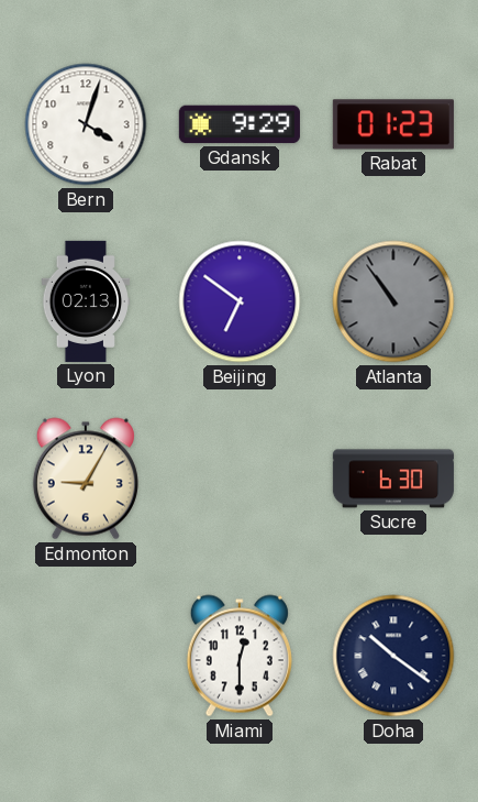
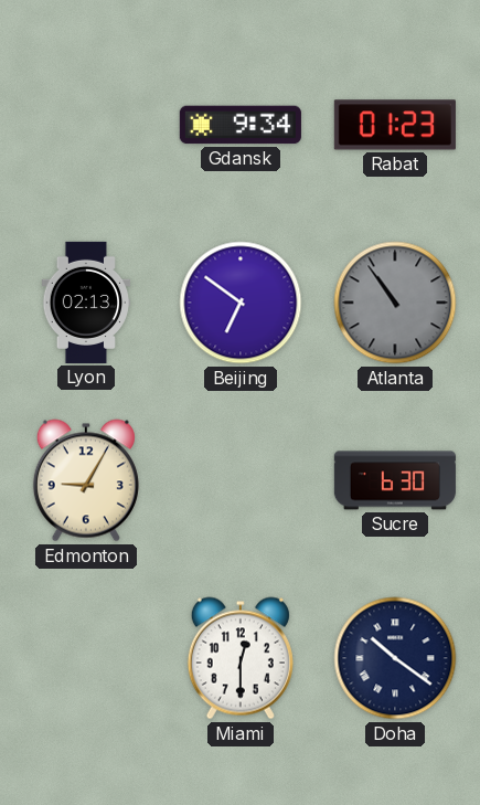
Bern: 4:03 -> none
Gdansk: 9:29 -> 9:34
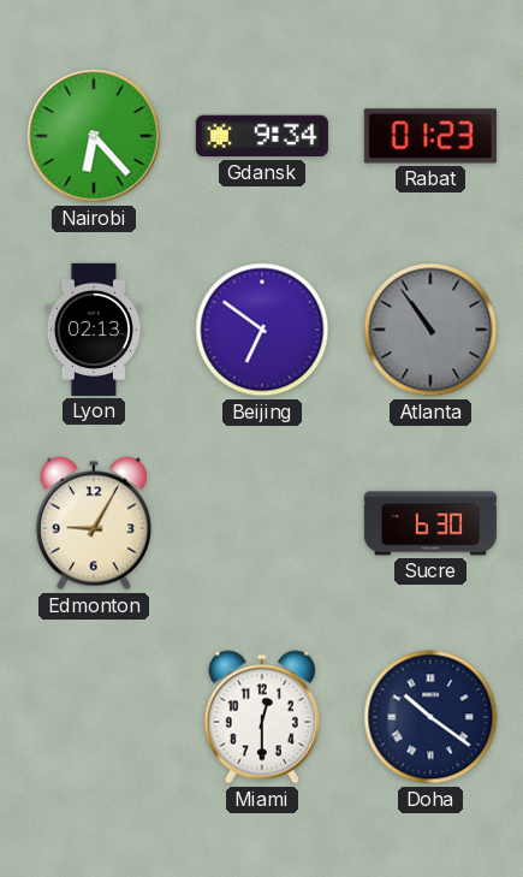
Nairobi: none -> 6:23
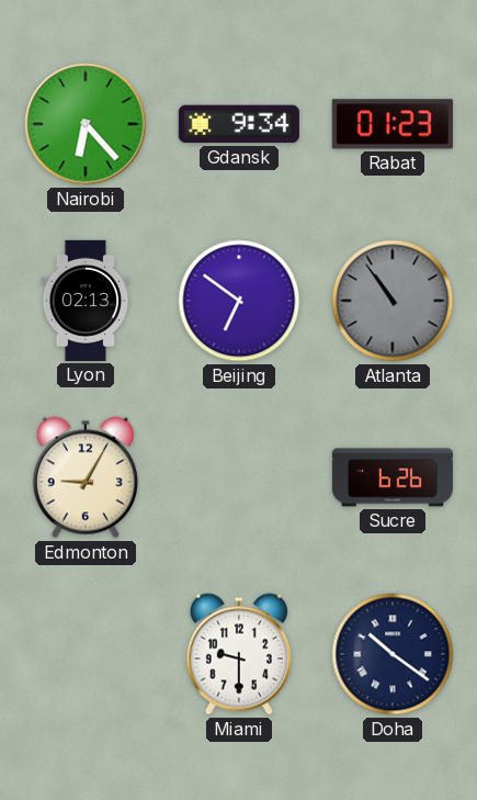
Sucre: 6:30 -> 6:26
Miami: 12:30 -> 9:30
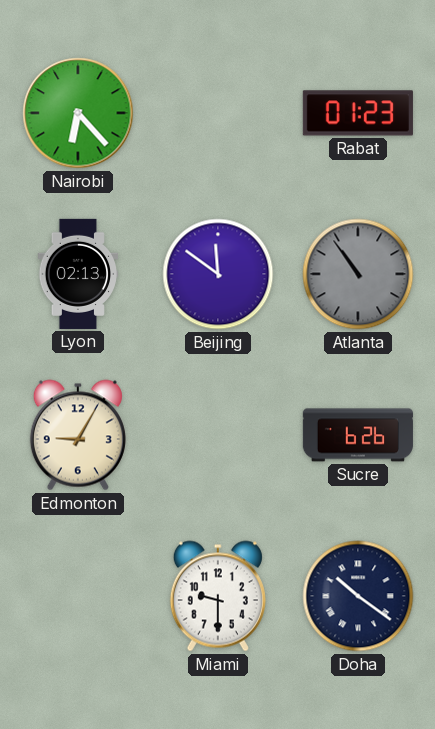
Gdansk: 9:34 -> none
Beijing: 6:51 -> 11:51
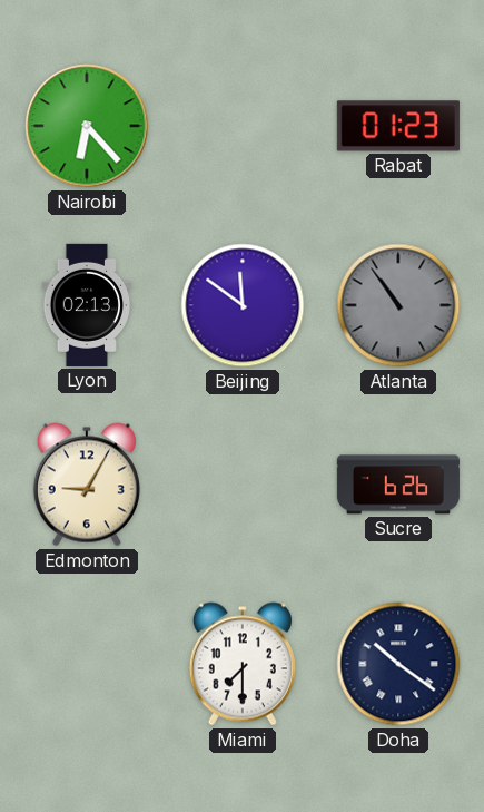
Miami: 9:30 -> 7:30
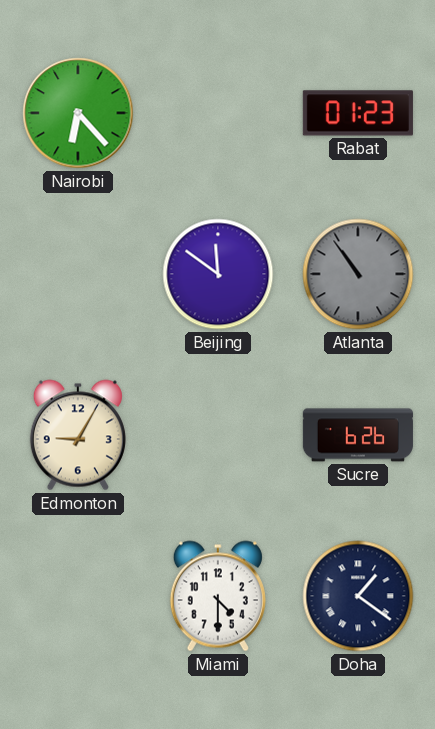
Lyon: 02:13 -> none
Miami: 7:30 -> 4:30
Doha: 10:21 -> 1:21
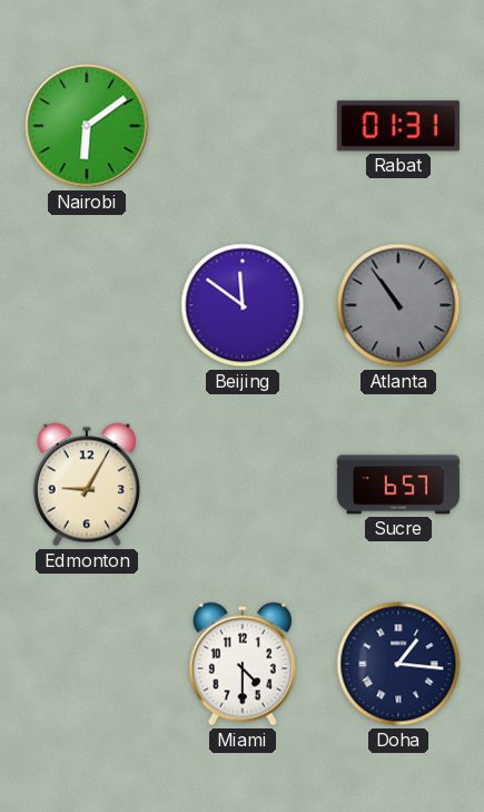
Nairobi: 6:23 -> 6:09
Rabat: 01:23 -> 01:31
Sucre: 6:26 -> 6:57
Doha: 1:21 -> 1:16
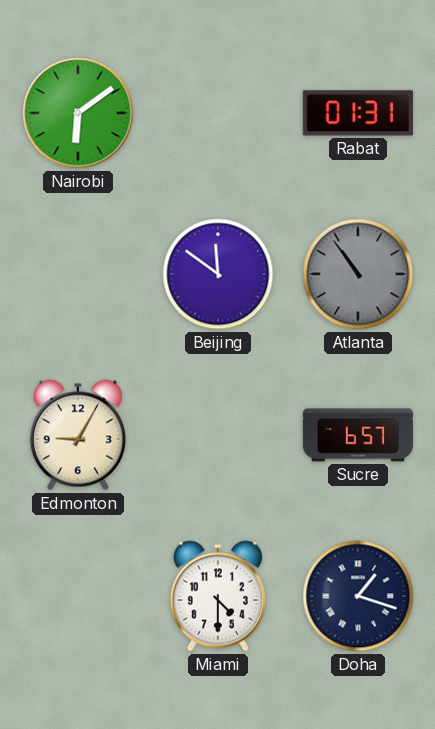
Doha: 1:16 -> 1:18
